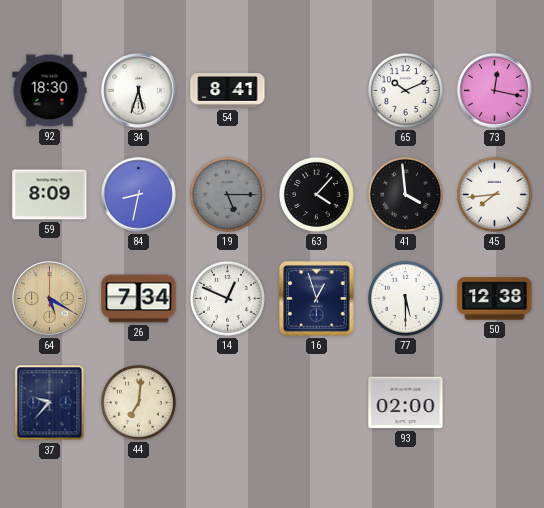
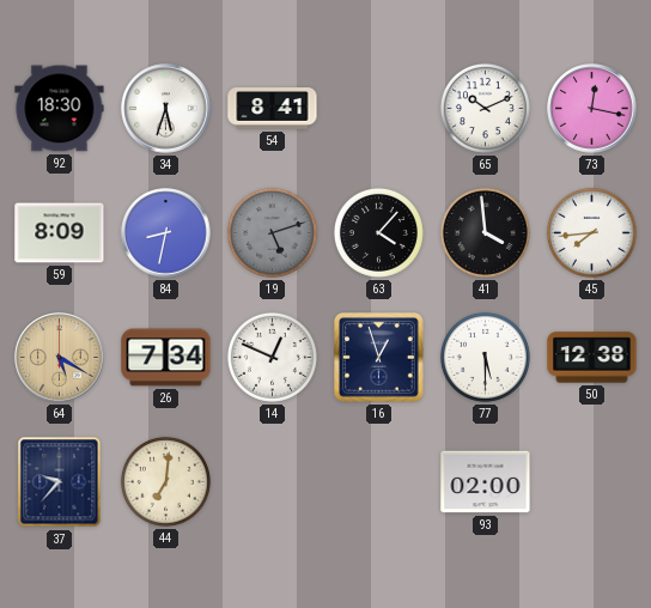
19: 5:15 -> 5:12
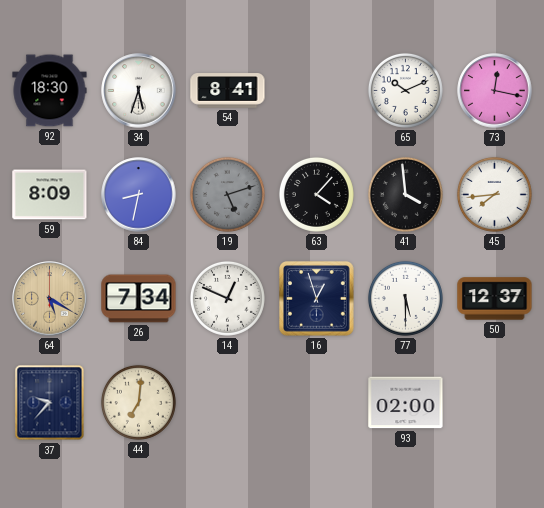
50: 12:38 -> 12:37
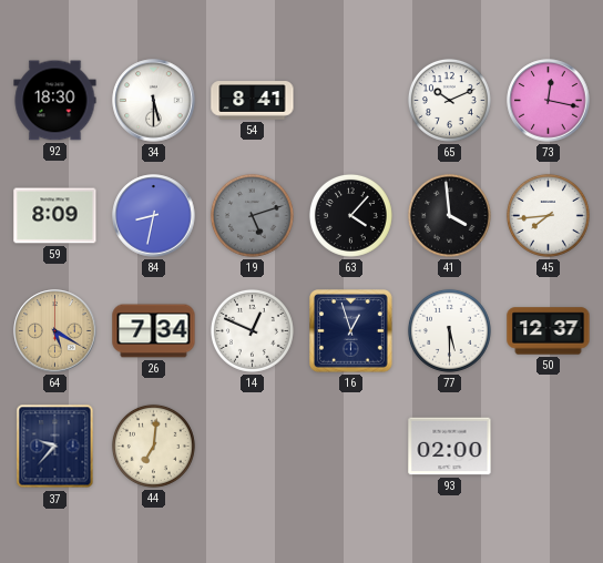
34: 5:33 -> 5:30
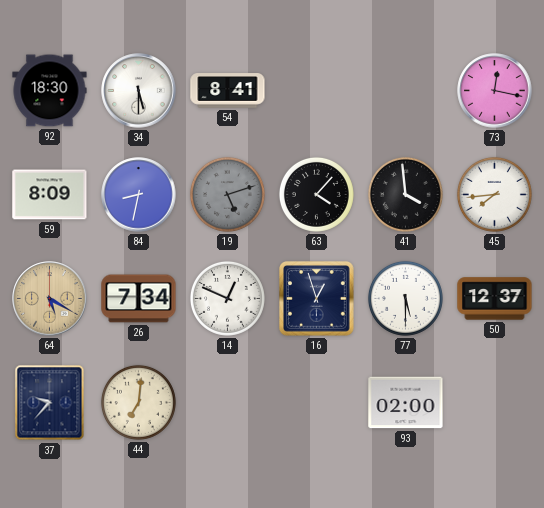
65: 10:11 -> none
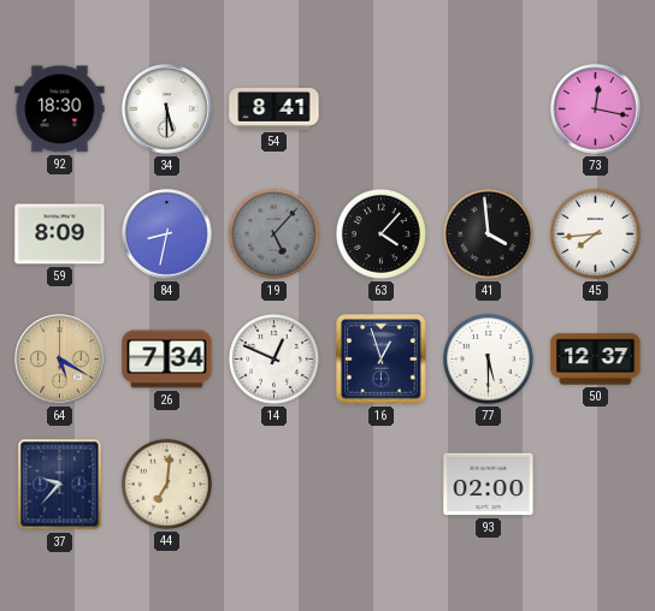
19: 5:12 -> 5:07
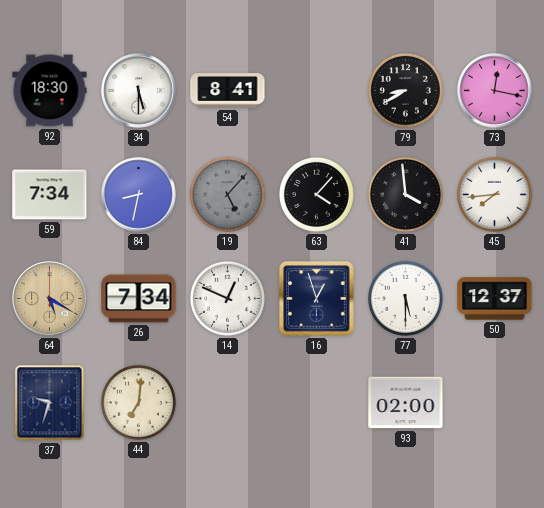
79: none -> 8:40
59: 8:09 -> 7:34
37: 9:37 -> 9:33
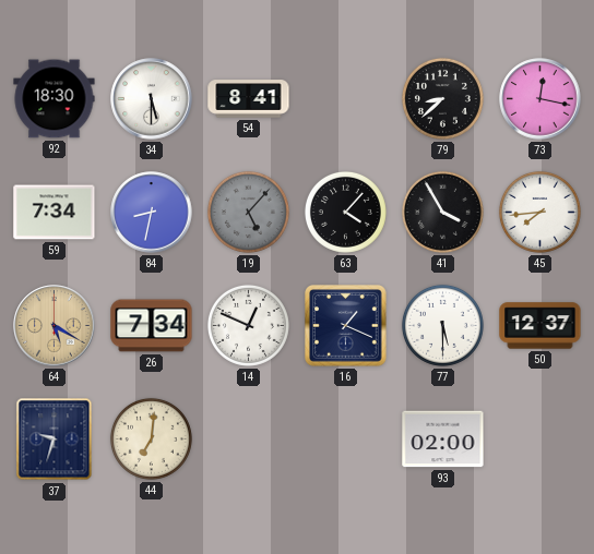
79: 8:40 -> 8:38
41: 3:59 -> 3:55
16: 12:57 -> 1:19
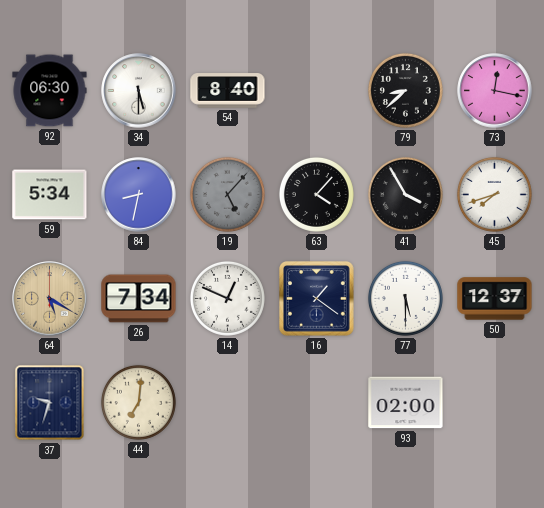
92: 18:30 -> 06:30
54: 8:41 -> 8:40
59: 7:34 -> 5:34
45: 7:44 -> 7:42
16: 1:19 -> 1:21
